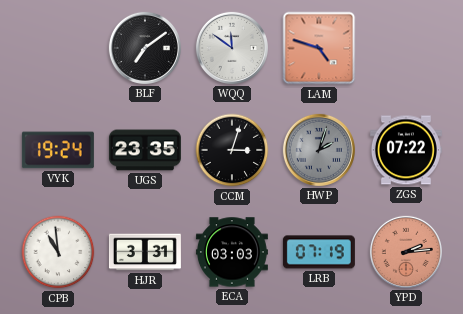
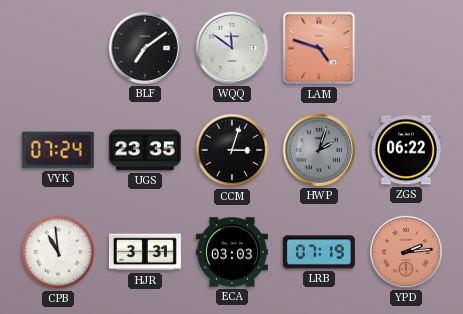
VYK: 19:24 -> 07:24
ZGS: 07:22 -> 06:22
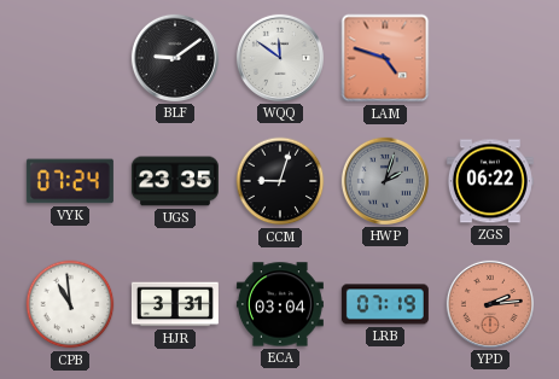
BLF: 7:09 -> 9:09
CCM: 3:03 -> 9:03
ECA: 03:03 -> 03:04
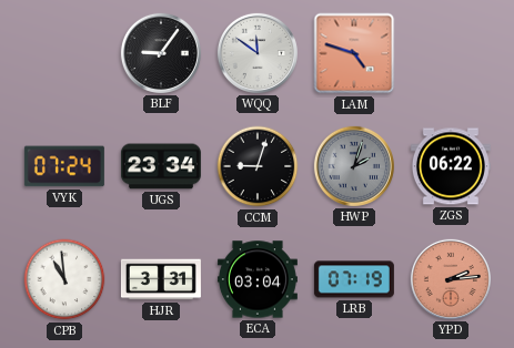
BLF: 9:09 -> 9:06
UGS: 23:35 -> 23:34
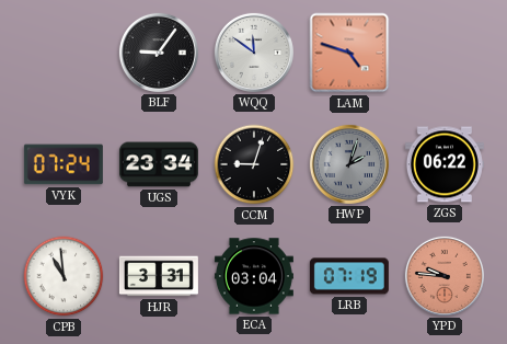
YPD: 2:14 -> 9:46
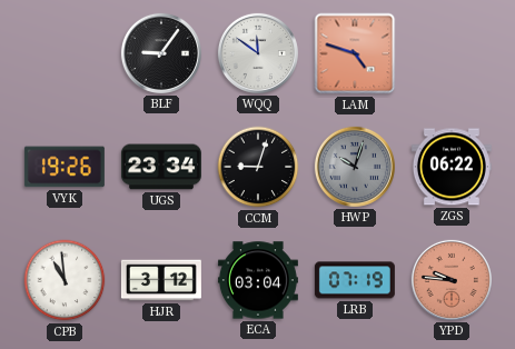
VYK: 07:24 -> 19:26
HWP: 2:03 -> 10:03
HJR: 3:31 -> 3:12
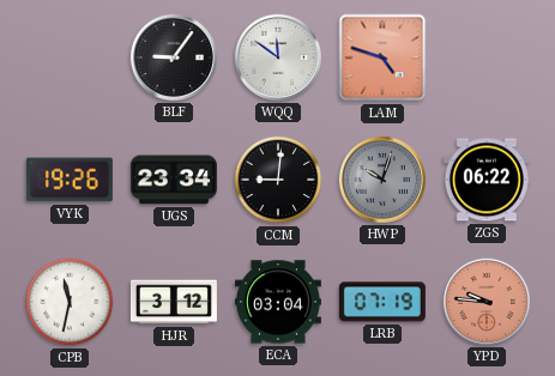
CCM: 9:03 -> 9:01
CPB: 10:59 -> 11:32
